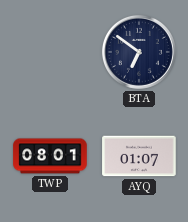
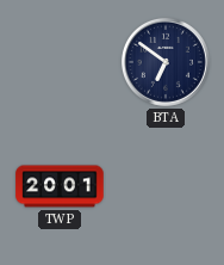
TWP: 08:01 -> 20:01
AYQ: 01:07 -> none
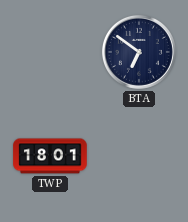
TWP: 20:01 -> 18:01
